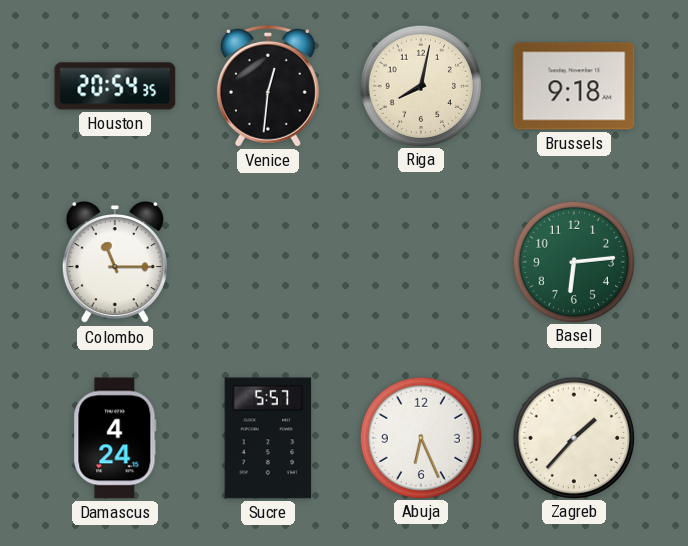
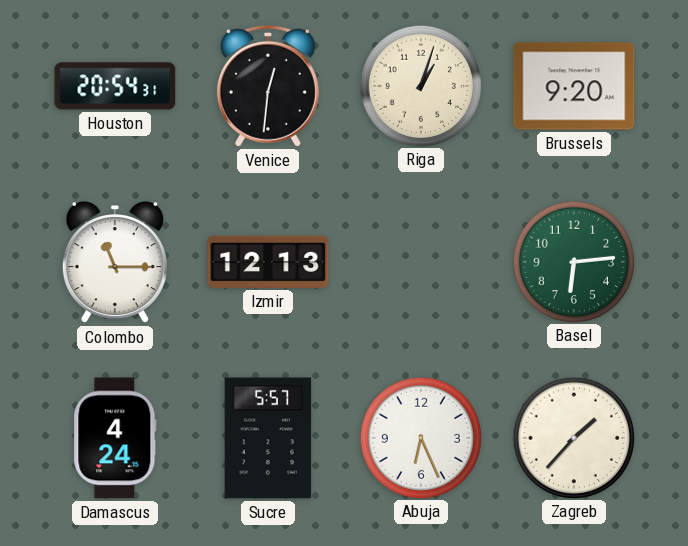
Houston: 20:54:35 -> 20:54:31
Riga: 8:02 -> 1:03
Brussels: 9:18 -> 9:20
Izmir: none -> 12:13
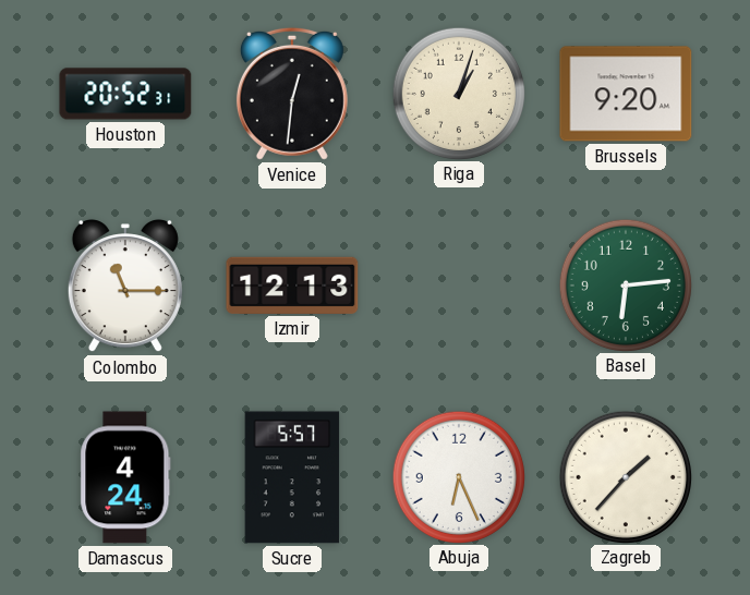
Houston: 20:54 -> 20:52
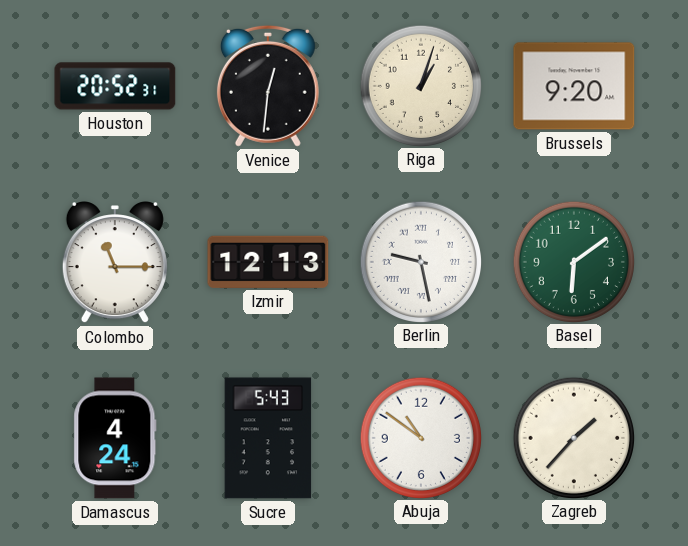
Berlin: none -> 9:28
Basel: 6:14 -> 6:09
Sucre: 5:57 -> 5:43
Abuja: 6:26 -> 10:51
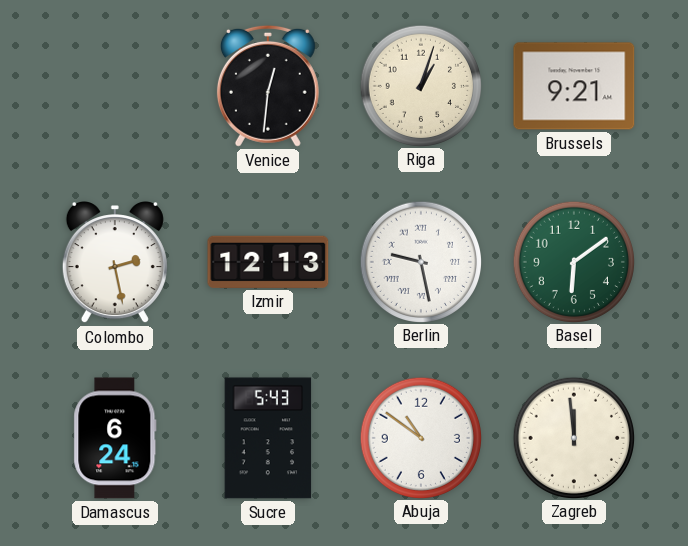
Houston: 20:52 -> none
Brussels: 9:20 -> 9:21
Colombo: 11:15 -> 2:28
Damascus: 4:24 -> 6:24
Zagreb: 1:37 -> 11:59
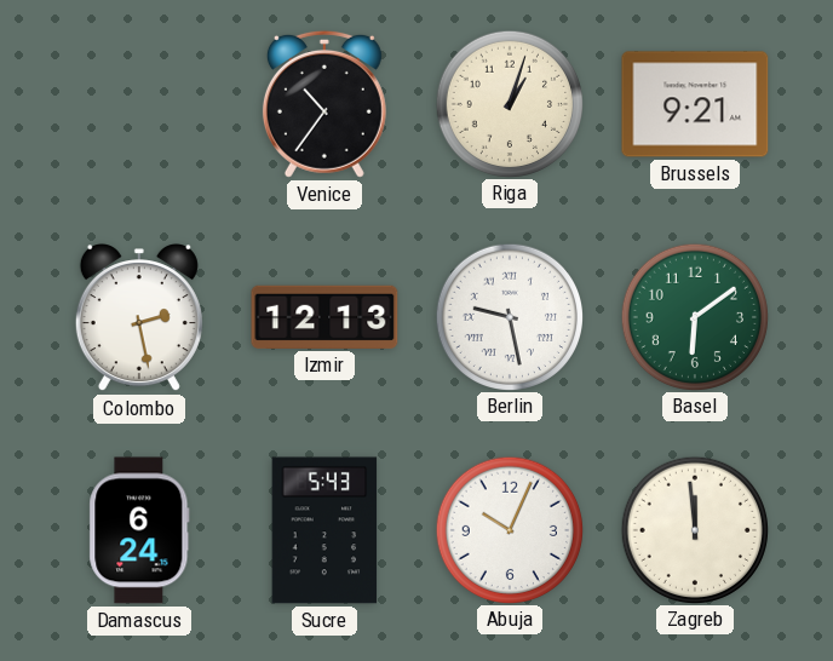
Venice: 12:31 -> 10:36
Abuja: 10:51 -> 10:04
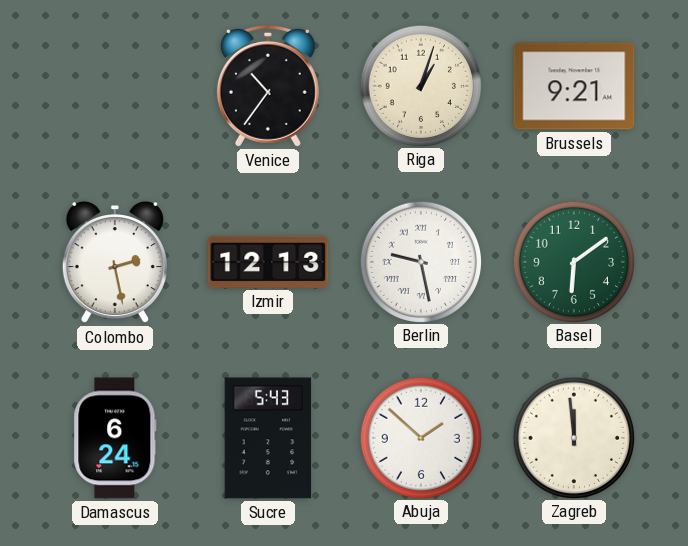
Abuja: 10:04 -> 1:52
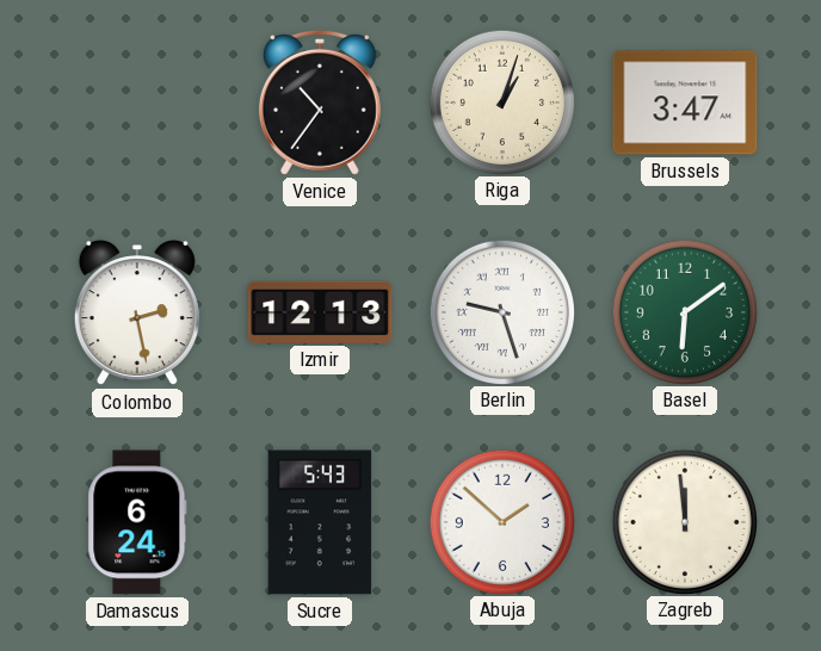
Brussels: 9:21 -> 3:47
Berlin: 9:28 -> 9:27
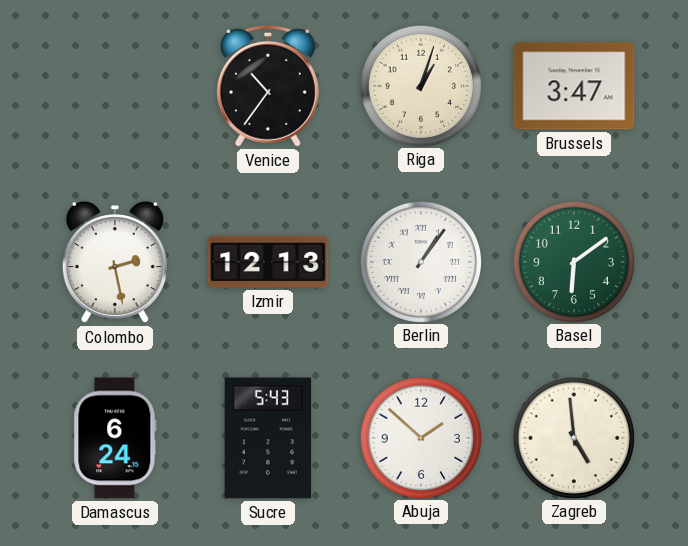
Berlin: 9:27 -> 1:06
Zagreb: 11:59 -> 4:59
